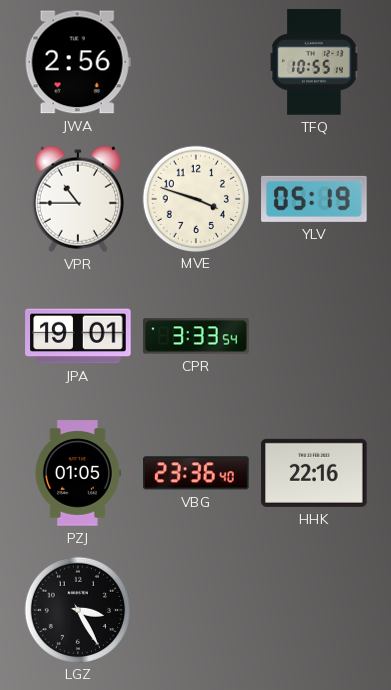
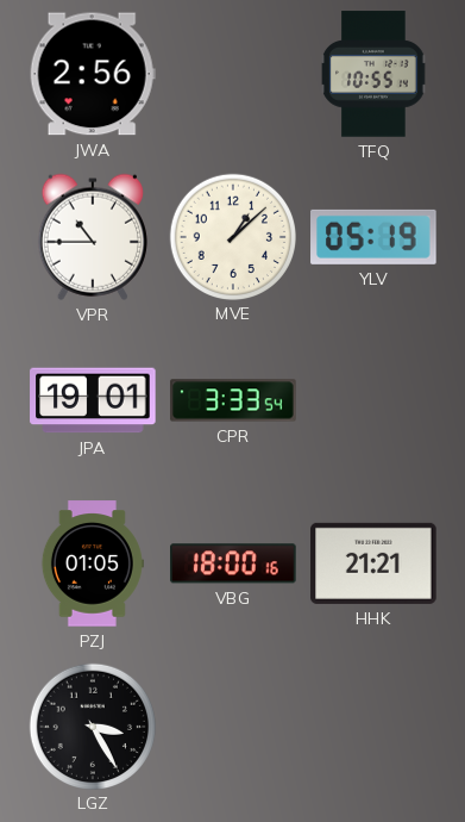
MVE: 3:48 -> 1:08
VBG: 23:36 -> 18:00
HHK: 22:16 -> 21:21
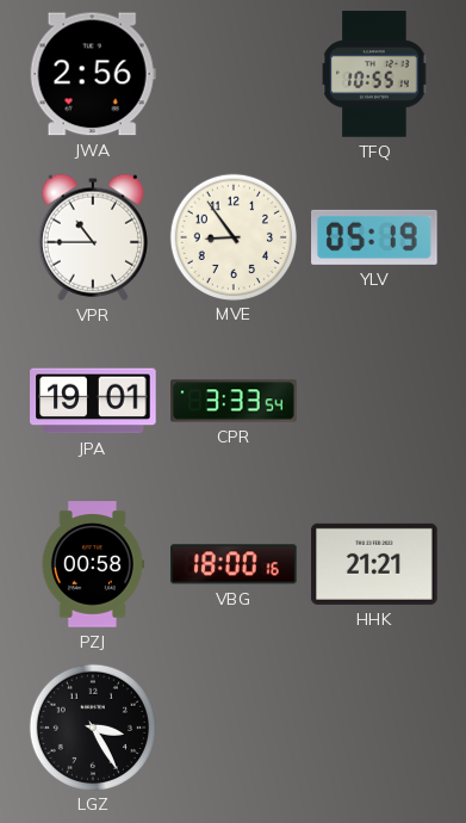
MVE: 1:08 -> 8:54
PZJ: 01:05 -> 00:58
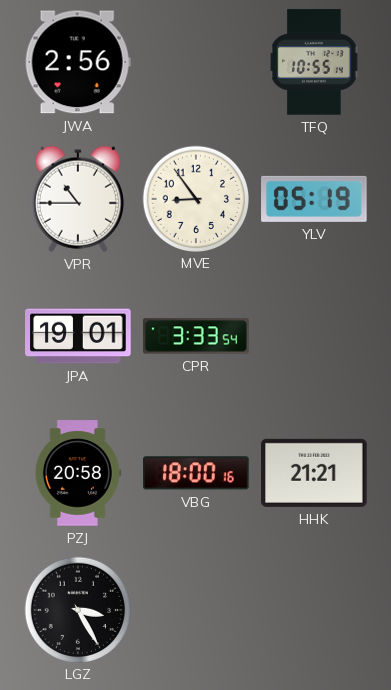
PZJ: 00:58 -> 20:58
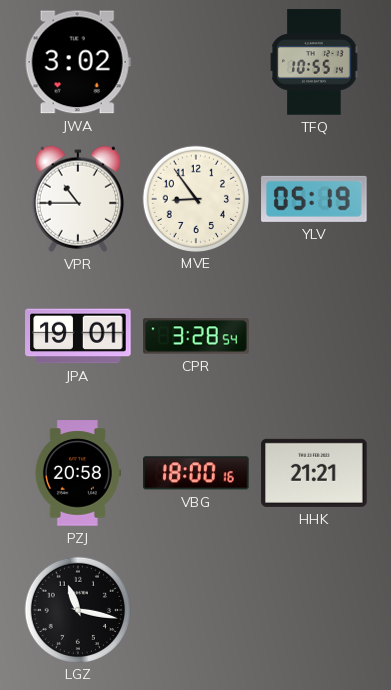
JWA: 2:56 -> 3:02
CPR: 3:33 -> 3:28
LGZ: 3:25 -> 11:17
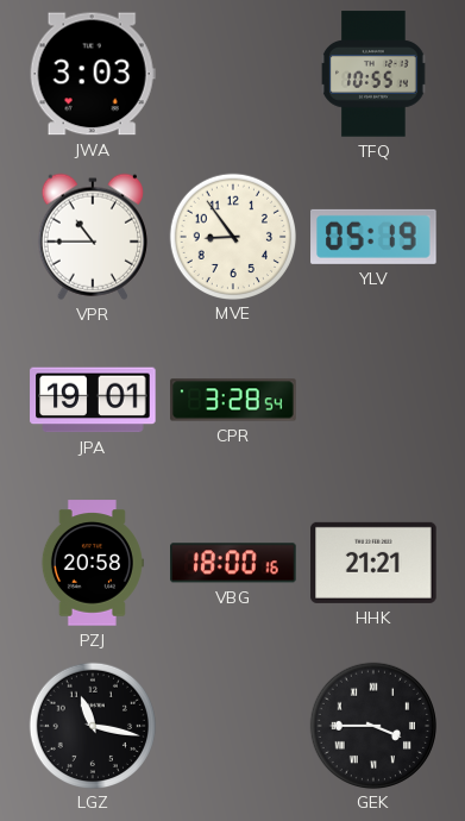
JWA: 3:02 -> 3:03
GEK: none -> 3:45
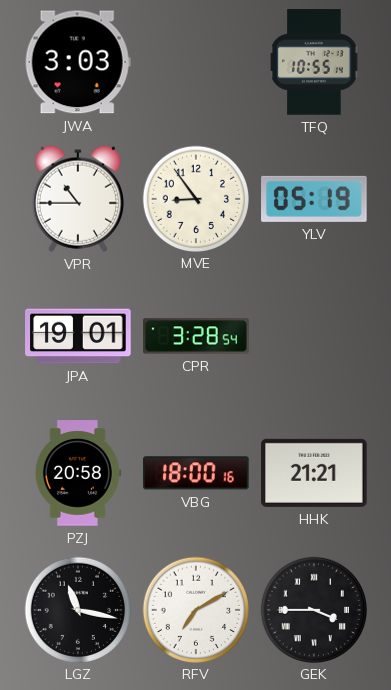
RFV: none -> 7:10
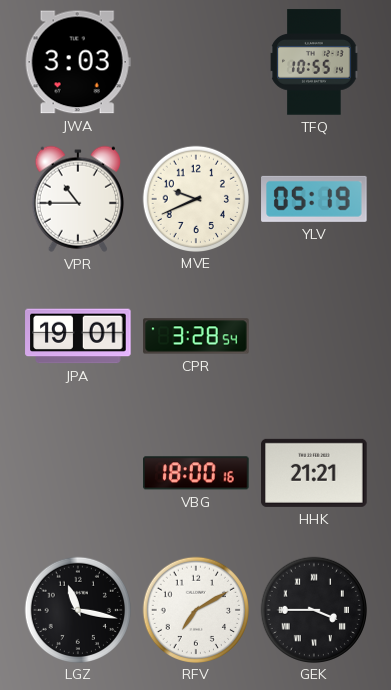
MVE: 8:54 -> 9:41
PZJ: 20:58 -> none
